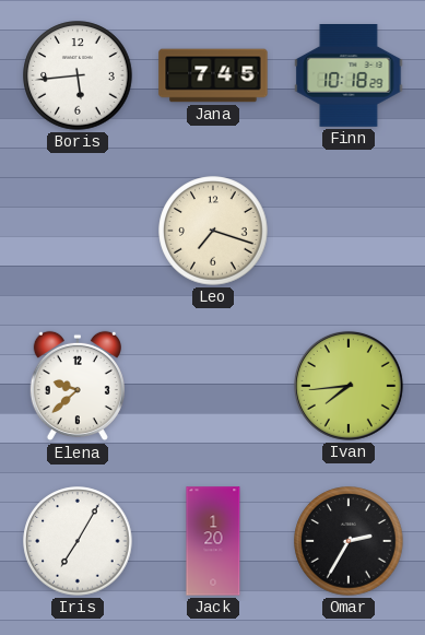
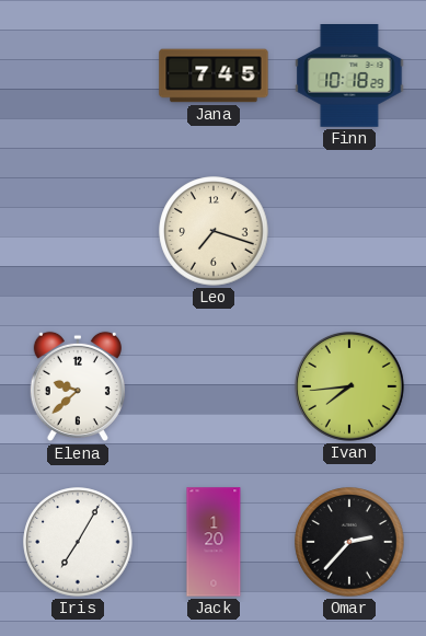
Boris: 5:44 -> none
Omar: 2:35 -> 2:37
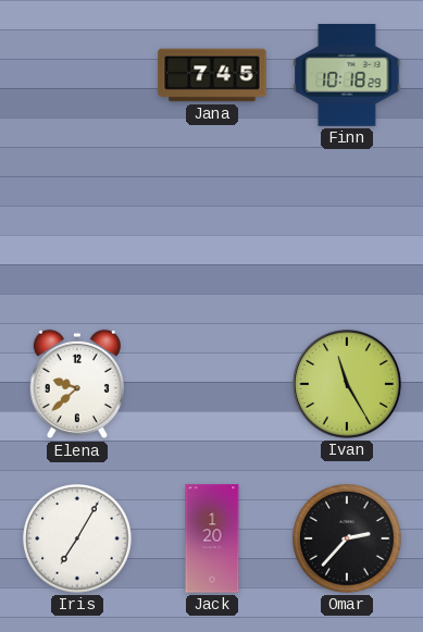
Leo: 7:18 -> none
Ivan: 7:44 -> 11:25
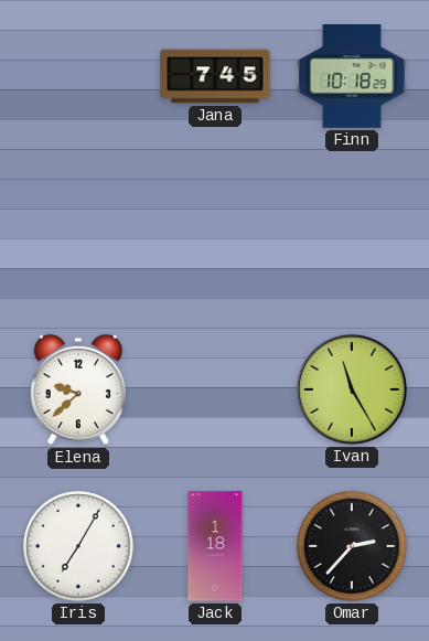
Jack: 1:20 -> 1:18
